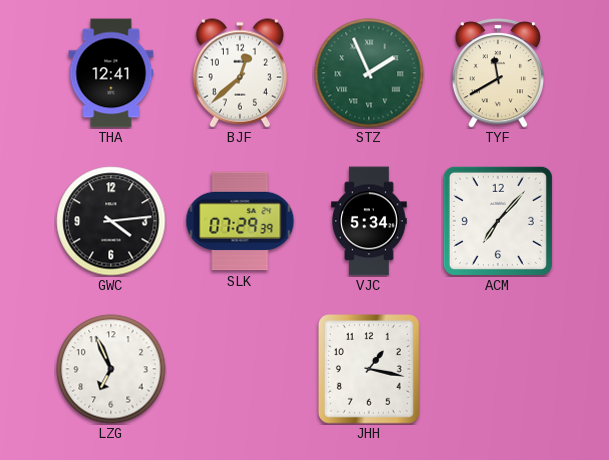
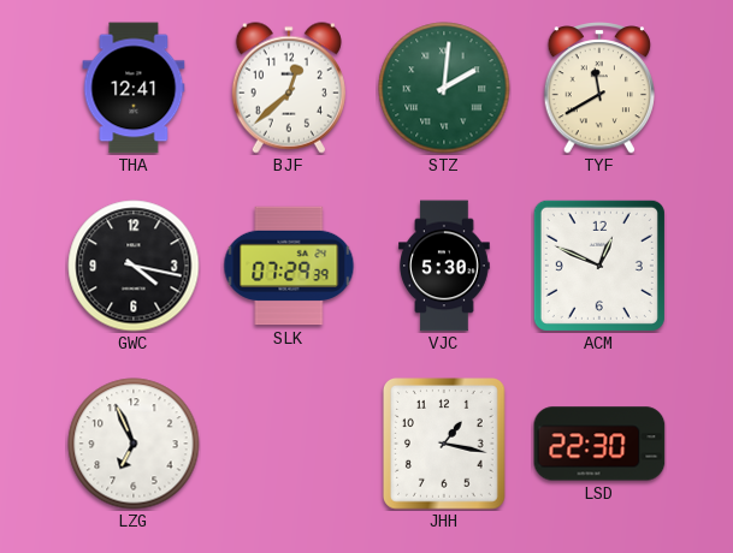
STZ: 1:56 -> 2:01
GWC: 4:14 -> 4:17
VJC: 5:34 -> 5:30
ACM: 7:07 -> 12:49
LSD: none -> 22:30
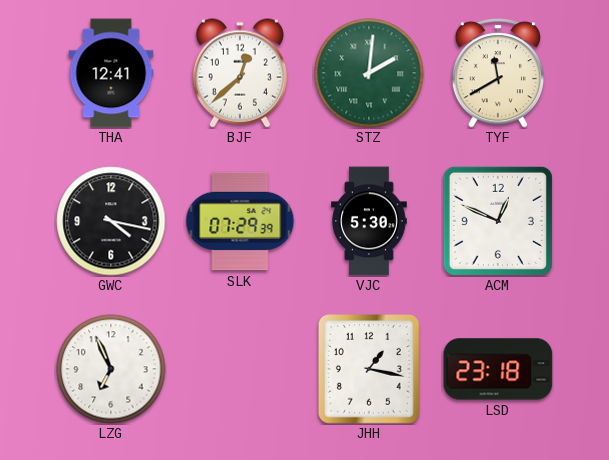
LSD: 22:30 -> 23:18
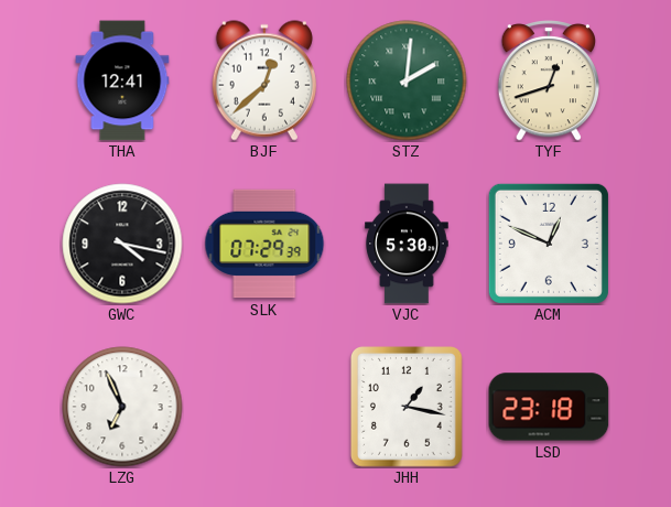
TYF: 11:40 -> 12:42
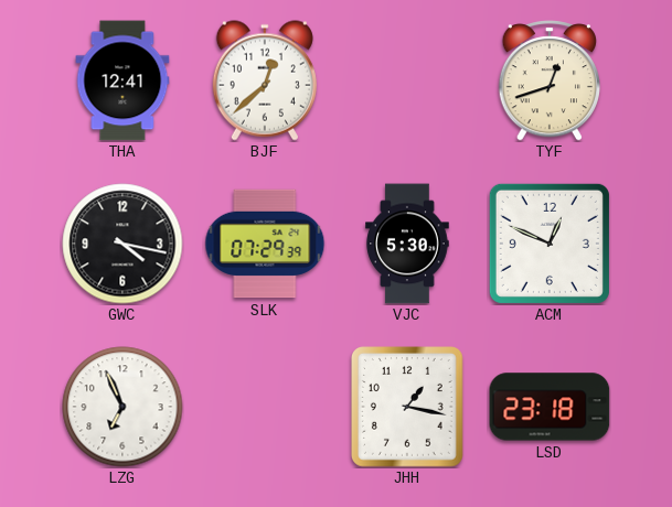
STZ: 2:01 -> none
